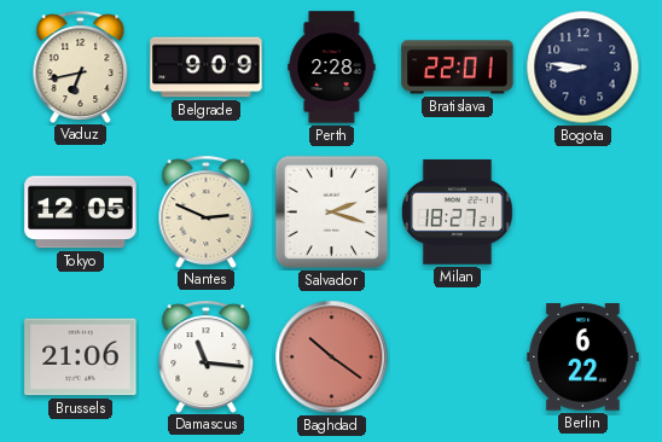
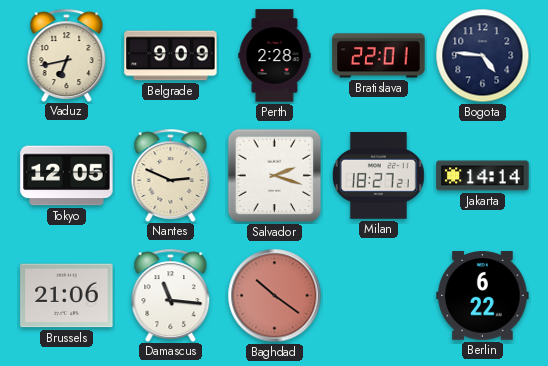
Bogota: 8:46 -> 4:46
Jakarta: none -> 14:14
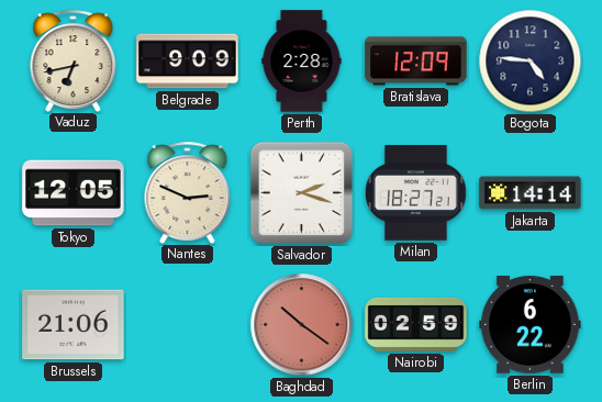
Bratislava: 22:01 -> 12:09
Damascus: 11:16 -> none
Nairobi: none -> 02:59
